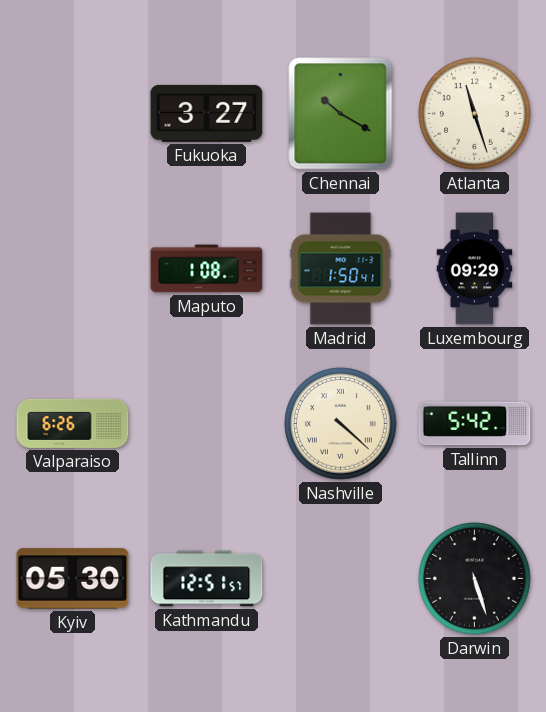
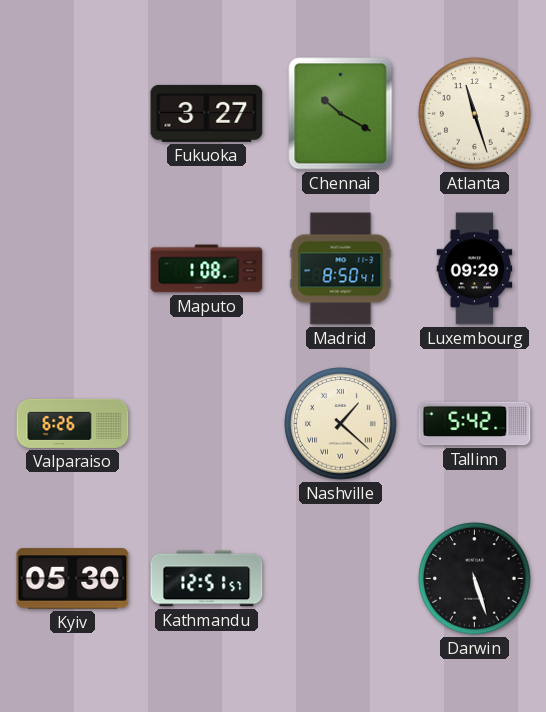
Madrid: 1:50 -> 8:50
Nashville: 4:22 -> 1:22
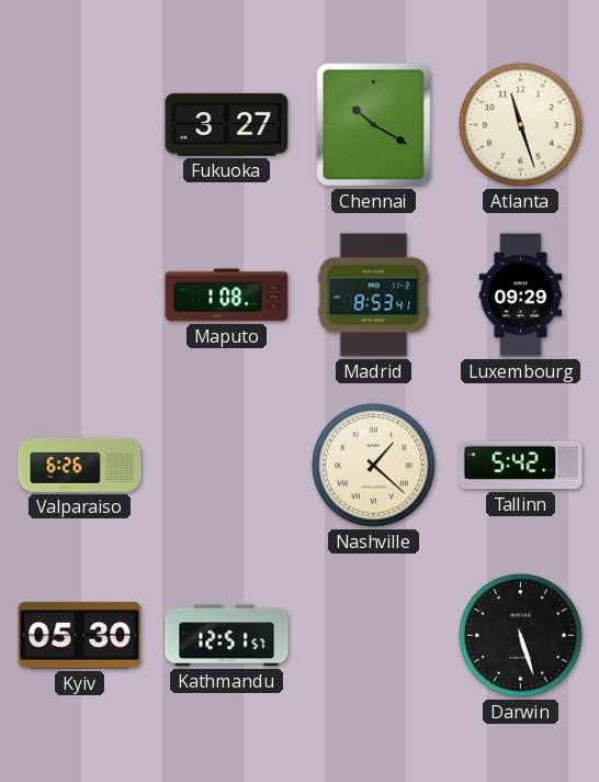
Madrid: 8:50 -> 8:53
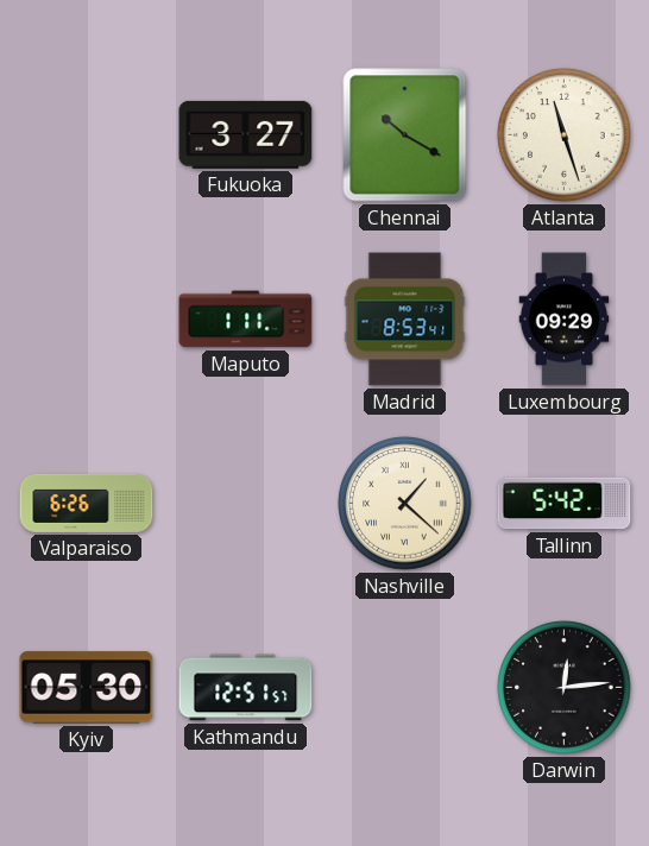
Maputo: 1:08 -> 1:11
Darwin: 5:27 -> 12:14
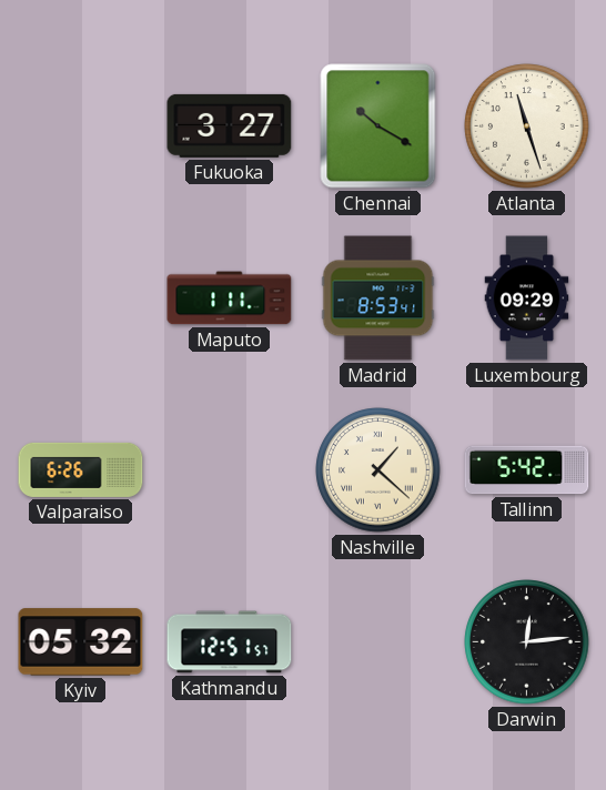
Kyiv: 05:30 -> 05:32
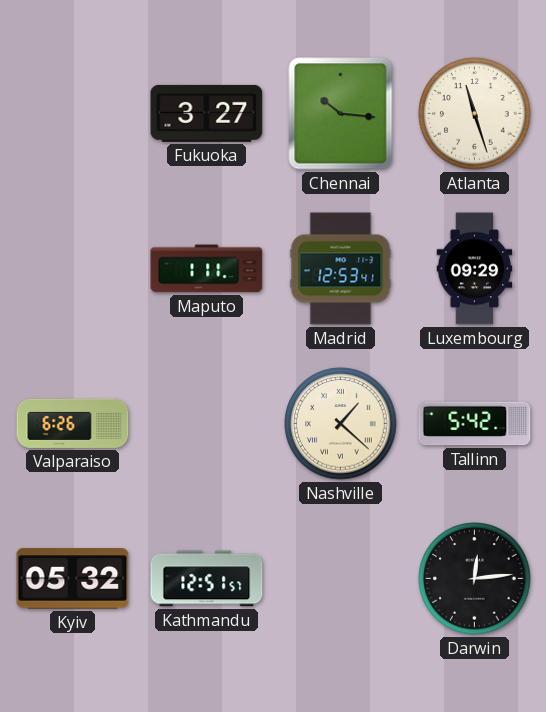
Chennai: 10:20 -> 10:16
Madrid: 8:53 -> 12:53
